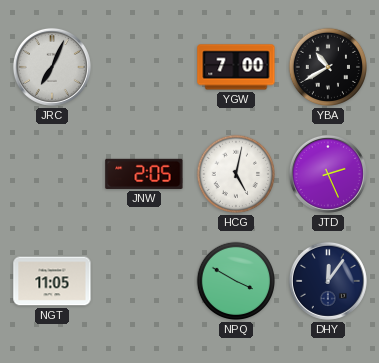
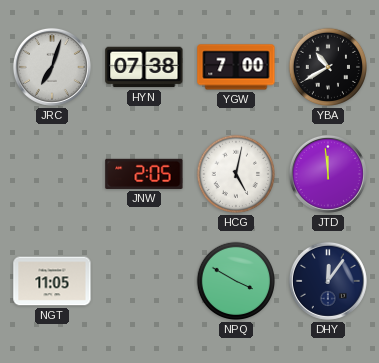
JRC: 7:04 -> 7:03
HYN: none -> 07:38
JTD: 2:26 -> 11:59
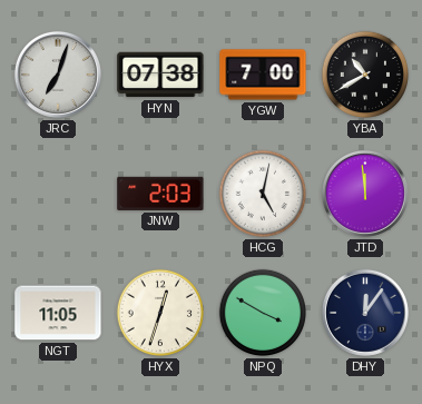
JNW: 2:05 -> 2:03
HYX: none -> 12:33
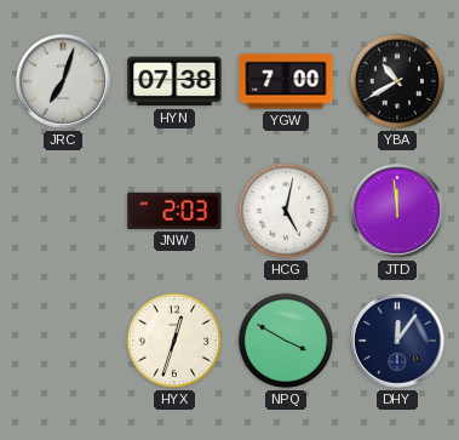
NGT: 11:05 -> none
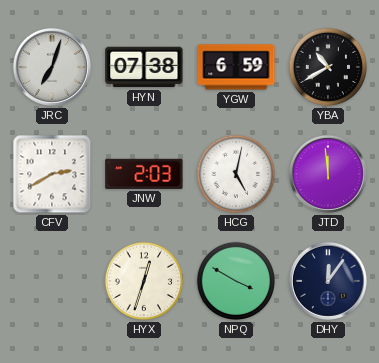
YGW: 7:00 -> 6:59
CFV: none -> 2:40
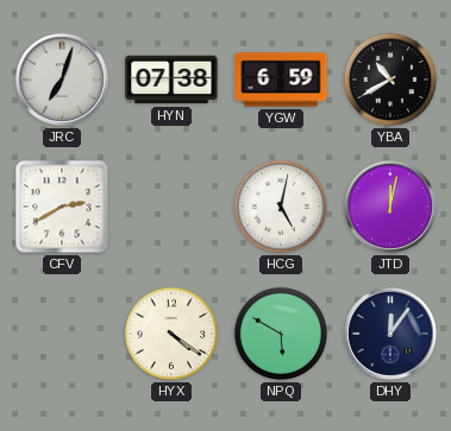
JNW: 2:03 -> none
JTD: 11:59 -> 12:02
HYX: 12:33 -> 4:21
NPQ: 3:50 -> 5:50
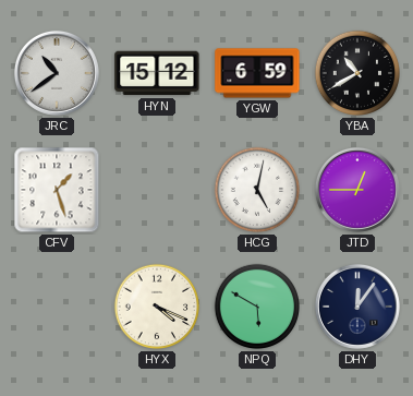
JRC: 7:03 -> 10:39
HYN: 07:38 -> 15:12
CFV: 2:40 -> 1:27
JTD: 12:02 -> 12:45
HYX: 4:21 -> 4:19
